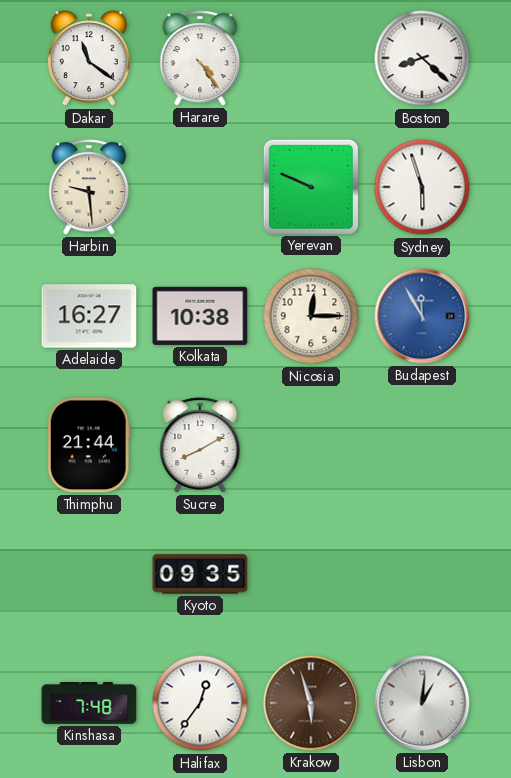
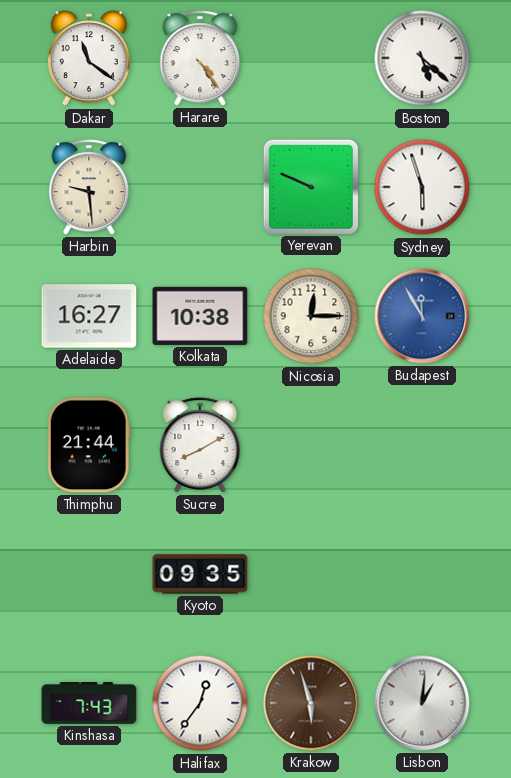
Boston: 8:22 -> 5:22
Kinshasa: 7:48 -> 7:43
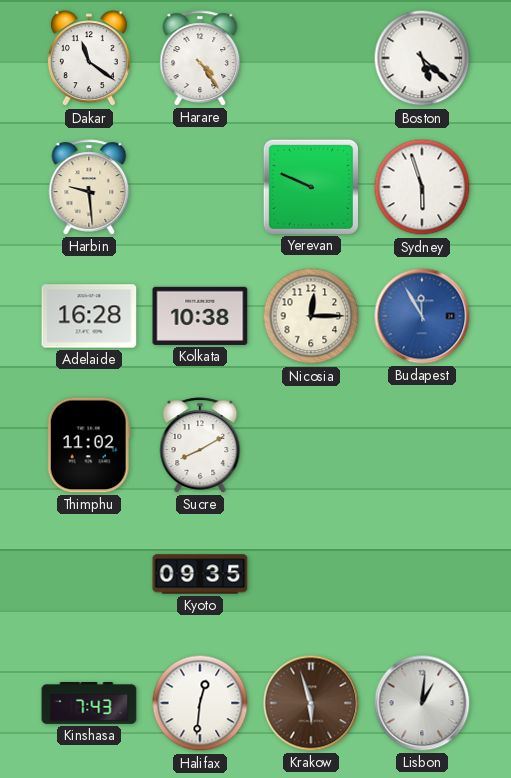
Adelaide: 16:27 -> 16:28
Thimphu: 21:44 -> 11:02
Halifax: 12:36 -> 12:31
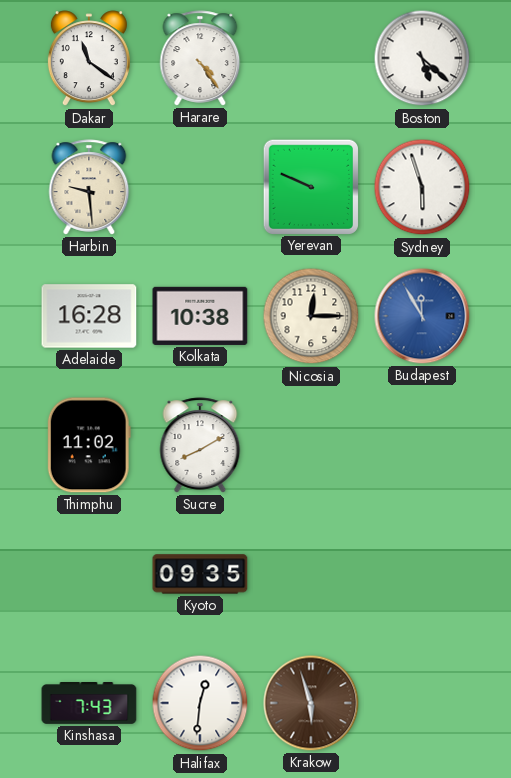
Lisbon: 1:01 -> none
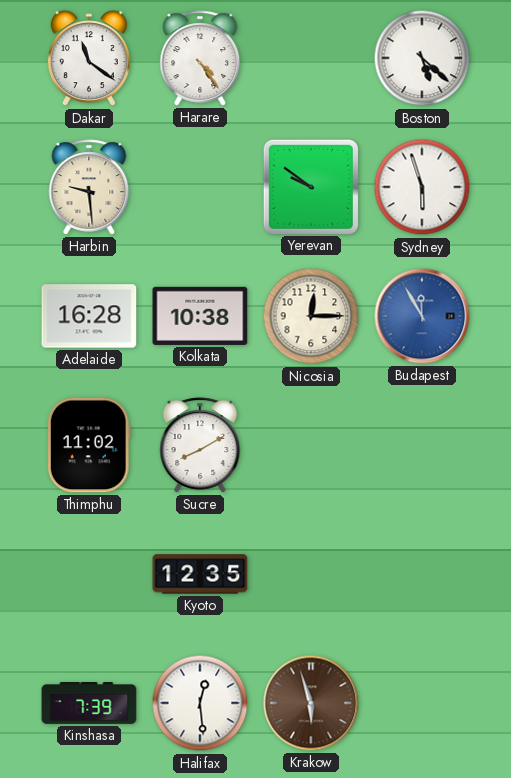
Yerevan: 9:49 -> 9:51
Kyoto: 09:35 -> 12:35
Kinshasa: 7:43 -> 7:39
Halifax: 12:31 -> 12:29
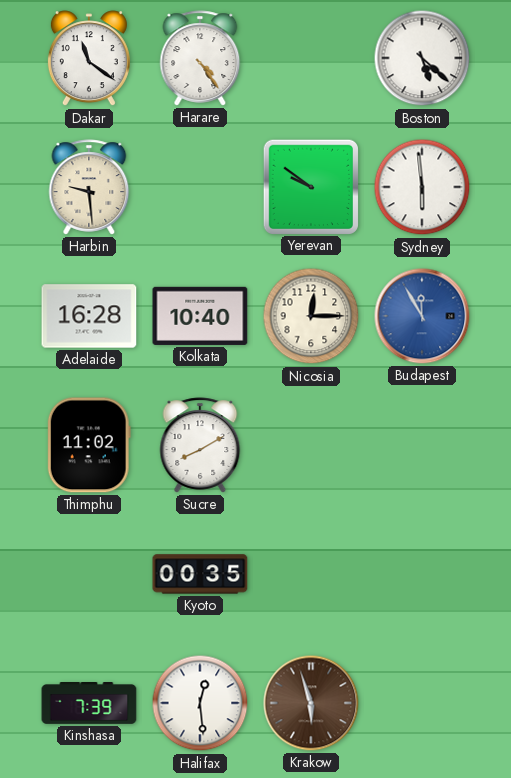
Sydney: 5:57 -> 5:59
Kolkata: 10:38 -> 10:40
Kyoto: 12:35 -> 00:35
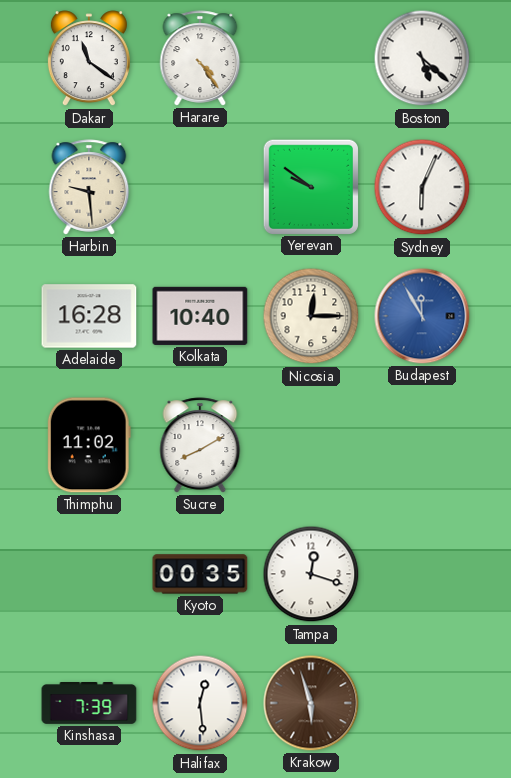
Sydney: 5:59 -> 6:04
Tampa: none -> 12:18
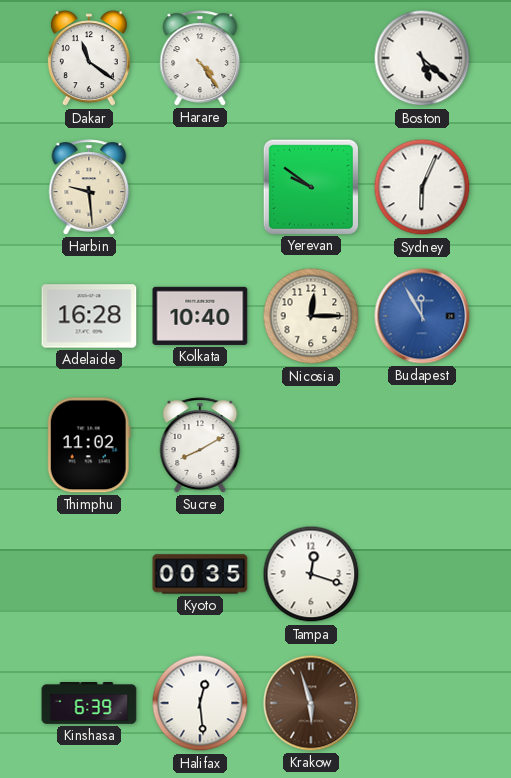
Kinshasa: 7:39 -> 6:39
